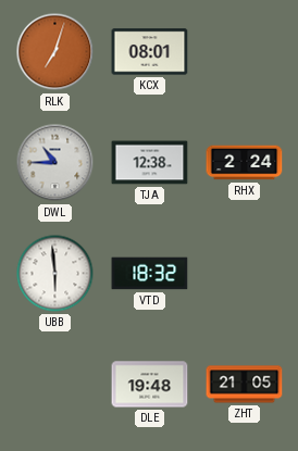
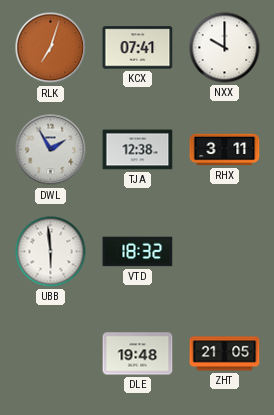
KCX: 08:01 -> 07:41
NXX: none -> 10:00
DWL: 10:45 -> 1:55
RHX: 2:24 -> 3:11
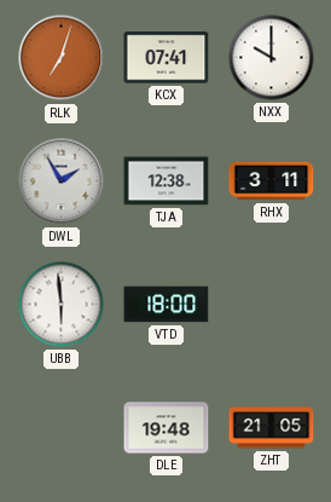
VTD: 18:32 -> 18:00
